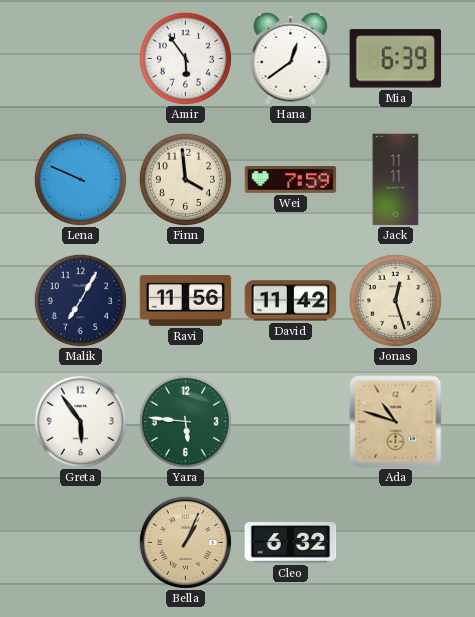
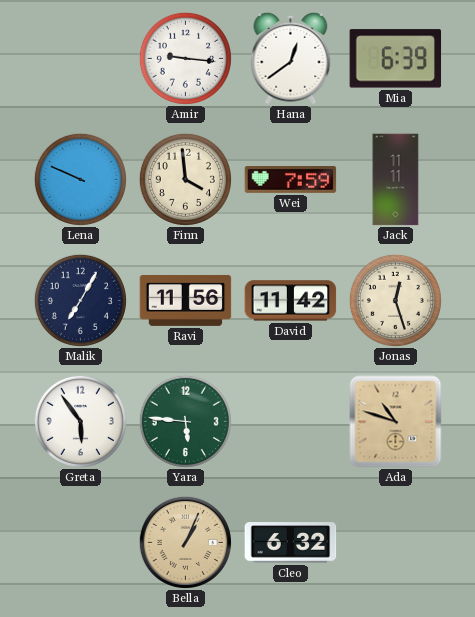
Amir: 5:54 -> 9:16
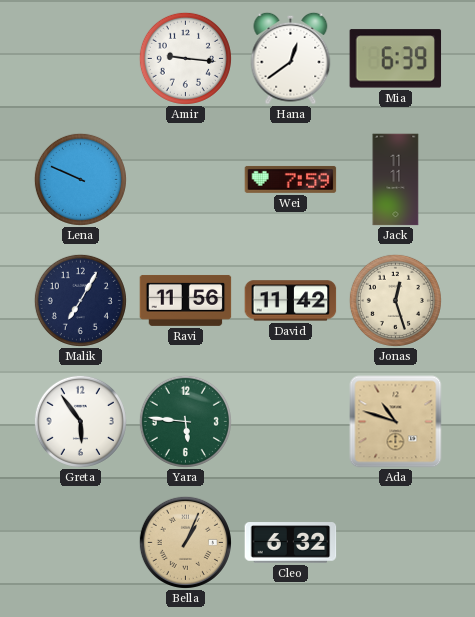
Finn: 3:59 -> none
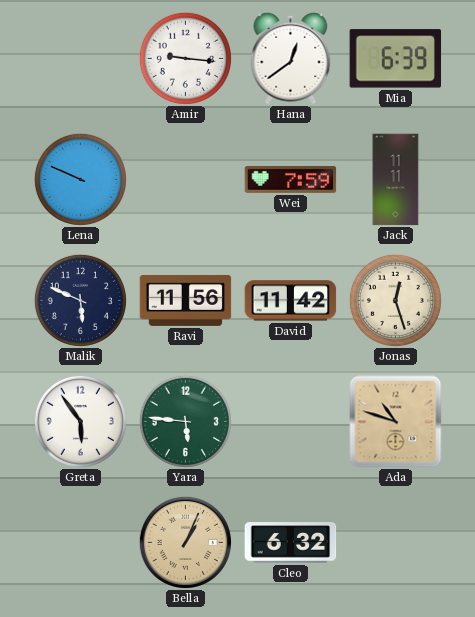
Malik: 7:05 -> 5:49
